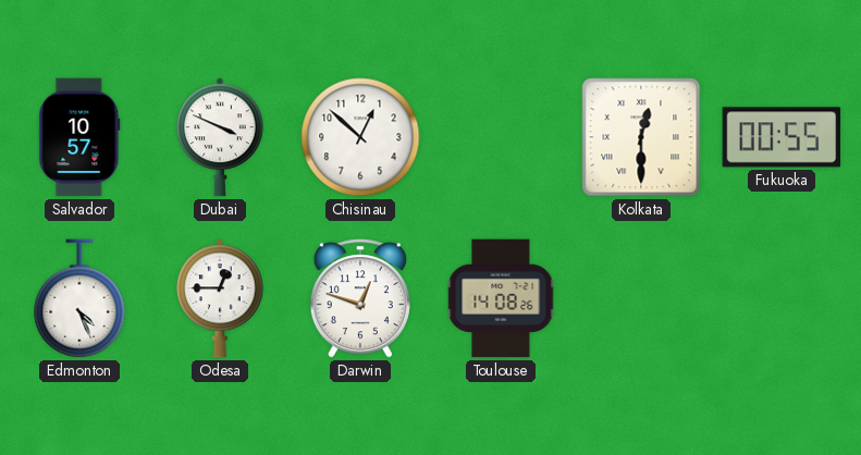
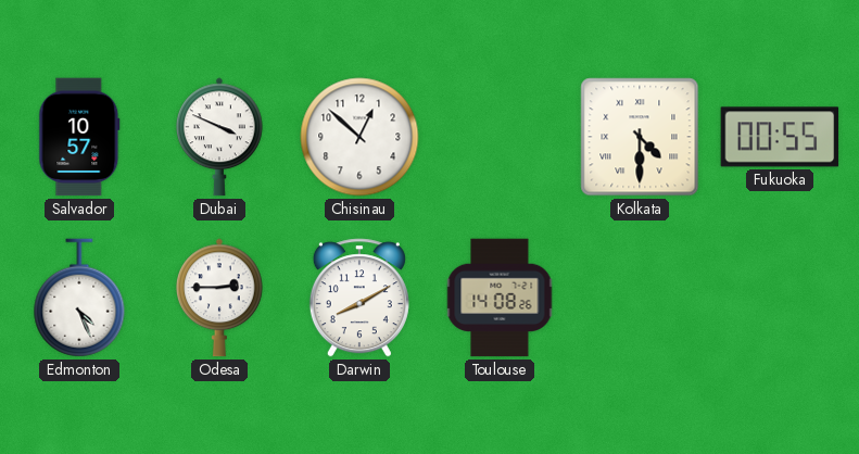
Kolkata: 12:30 -> 4:30
Odesa: 12:45 -> 2:45
Darwin: 12:48 -> 8:10
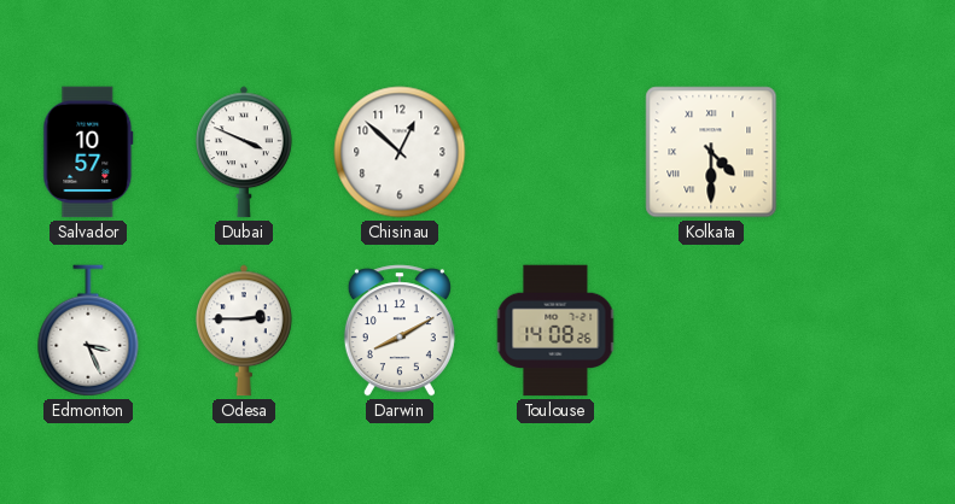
Fukuoka: 00:55 -> none
Edmonton: 4:26 -> 3:26
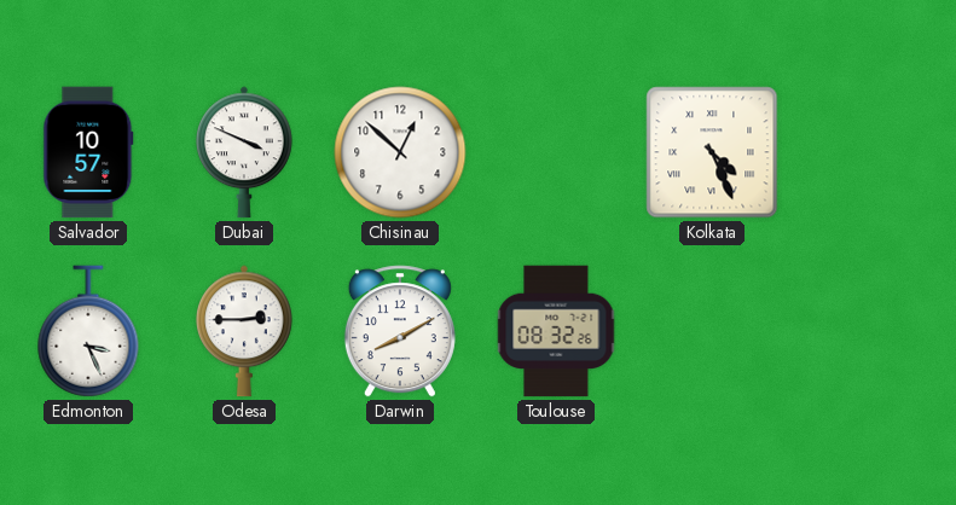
Kolkata: 4:30 -> 4:26
Toulouse: 14:08 -> 08:32
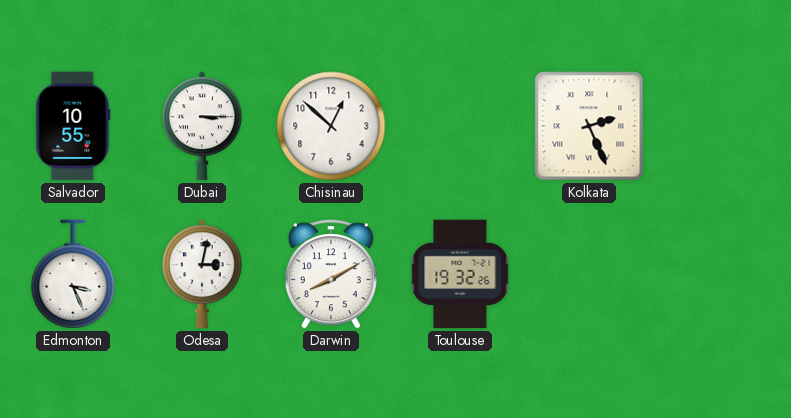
Salvador: 10:57 -> 10:55
Dubai: 3:49 -> 3:15
Kolkata: 4:26 -> 2:26
Odesa: 2:45 -> 3:02
Toulouse: 08:32 -> 19:32
